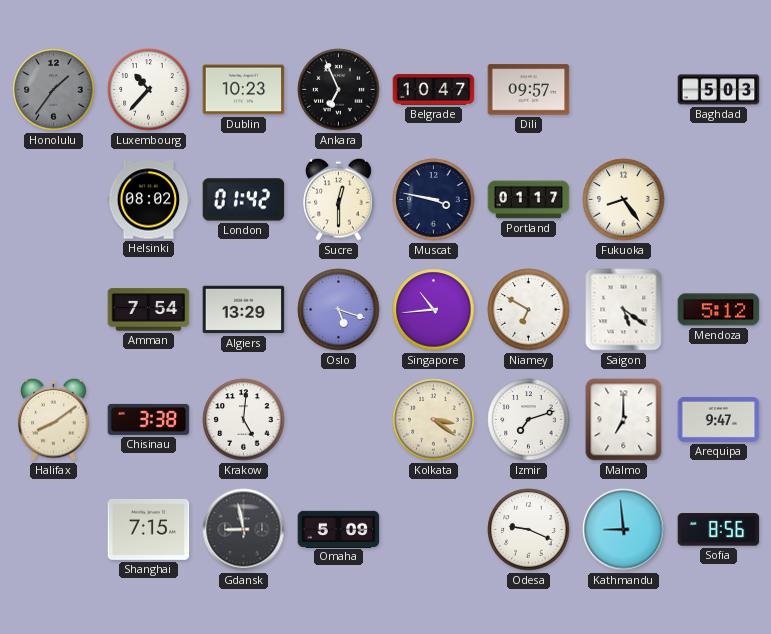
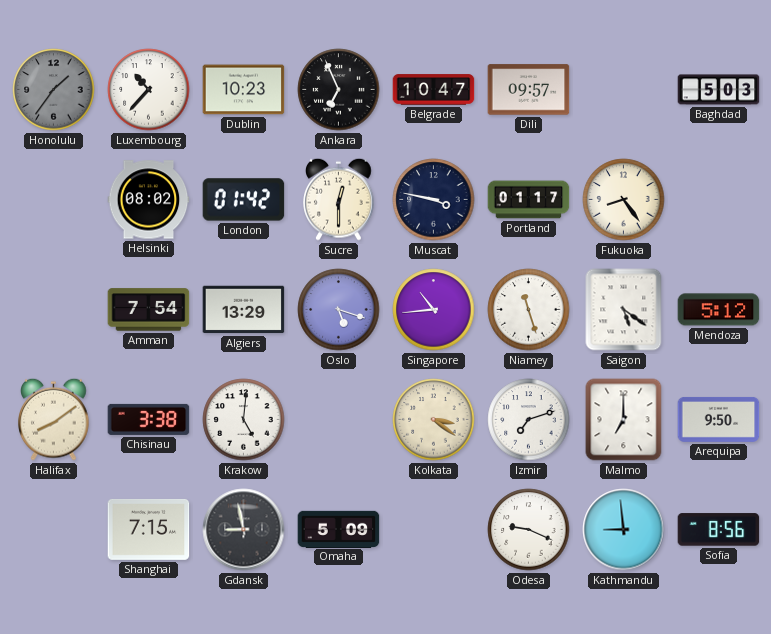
Niamey: 6:50 -> 11:27
Arequipa: 9:47 -> 9:50
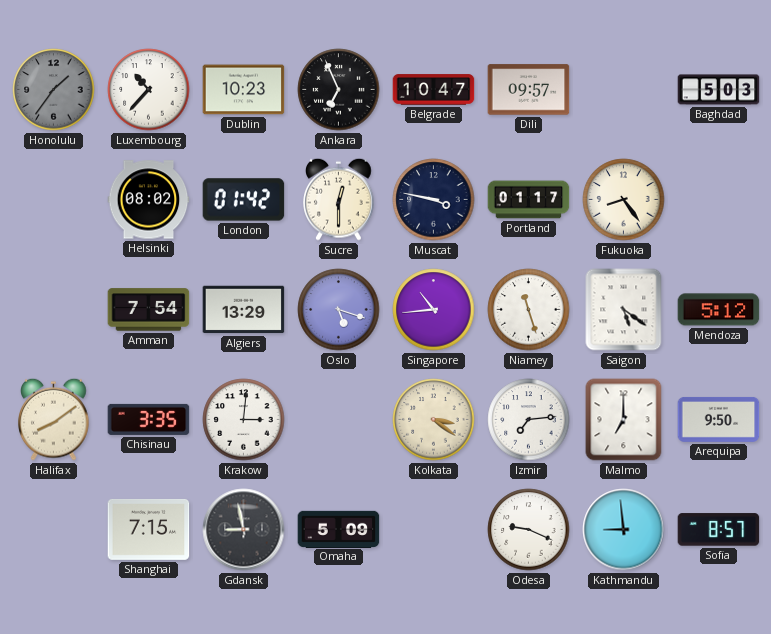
Chisinau: 3:38 -> 3:35
Krakow: 5:01 -> 3:01
Izmir: 7:12 -> 7:14
Sofia: 8:56 -> 8:57
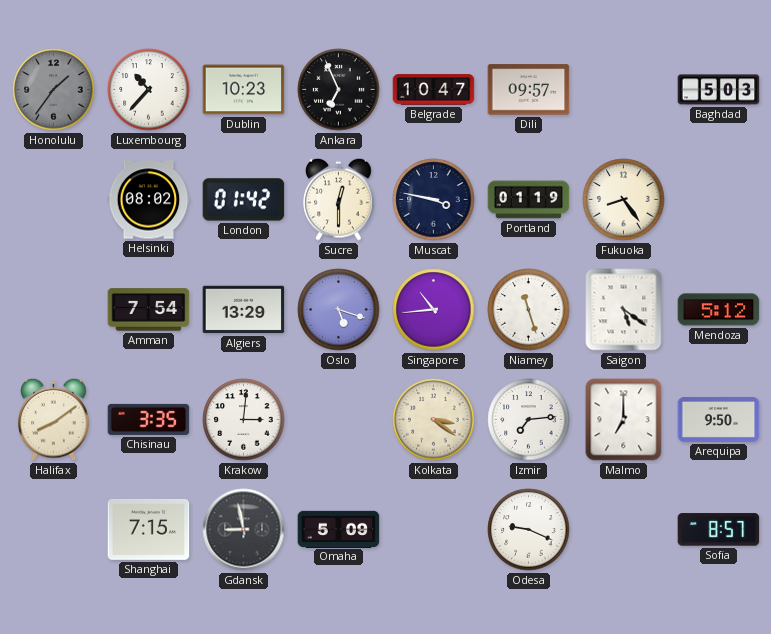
Portland: 01:17 -> 01:19
Kathmandu: 8:59 -> none
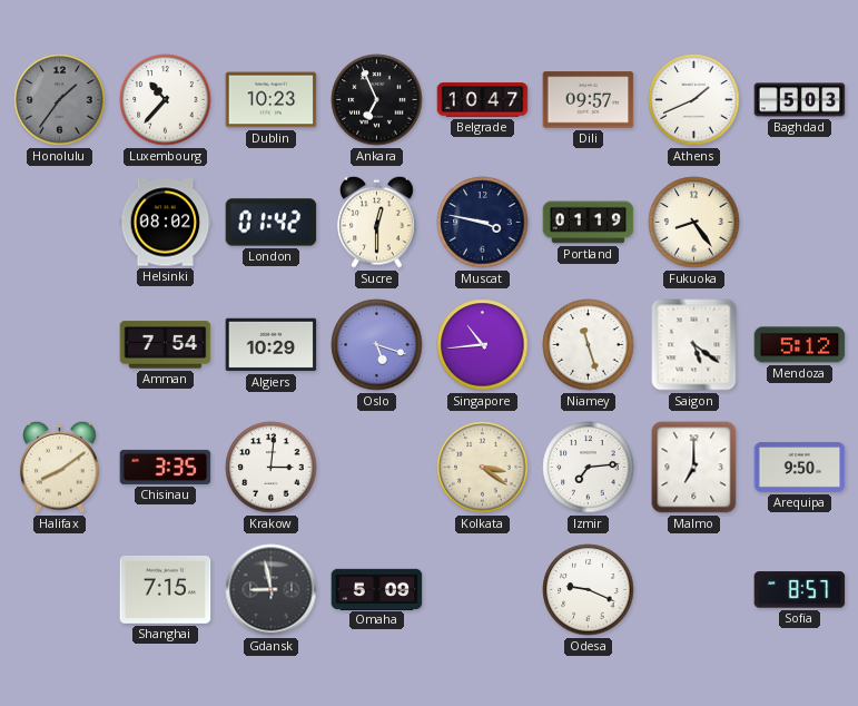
Athens: none -> 1:41
Algiers: 13:29 -> 10:29
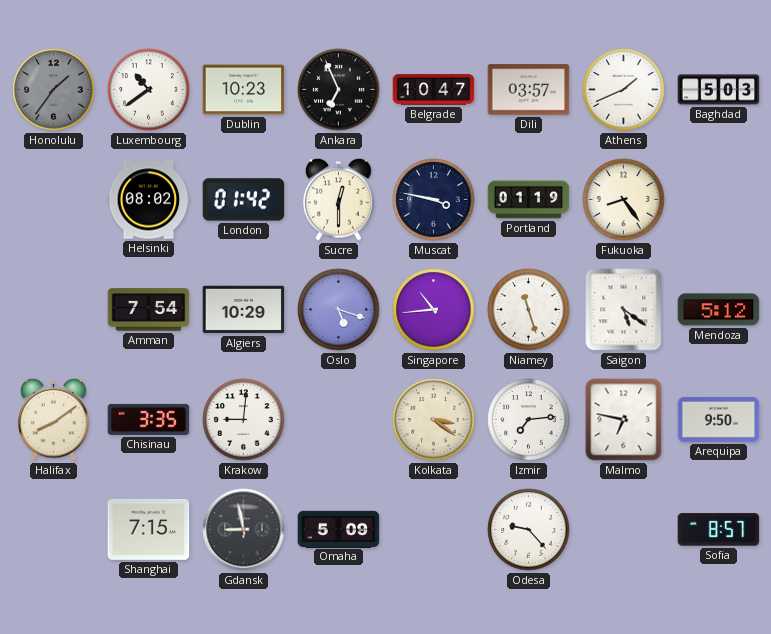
Luxembourg: 10:37 -> 10:39
Dili: 09:57 -> 03:57
Krakow: 3:01 -> 9:01
Malmo: 7:00 -> 6:47
Odesa: 9:19 -> 9:23
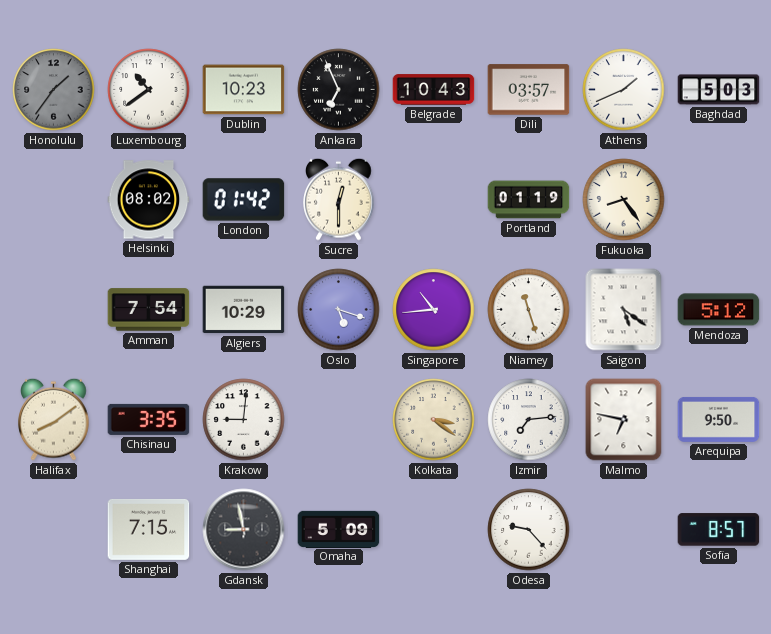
Belgrade: 10:47 -> 10:43
Muscat: 3:47 -> none
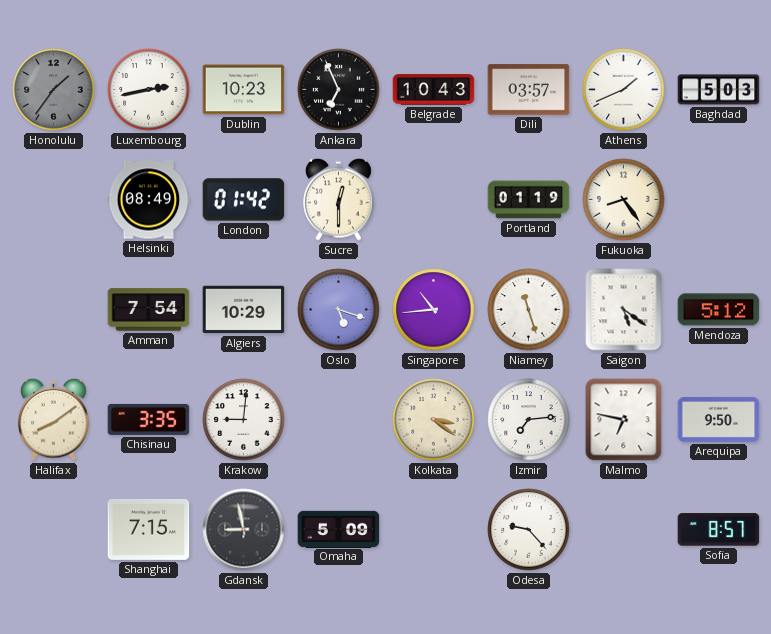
Luxembourg: 10:39 -> 2:43
Helsinki: 08:02 -> 08:49
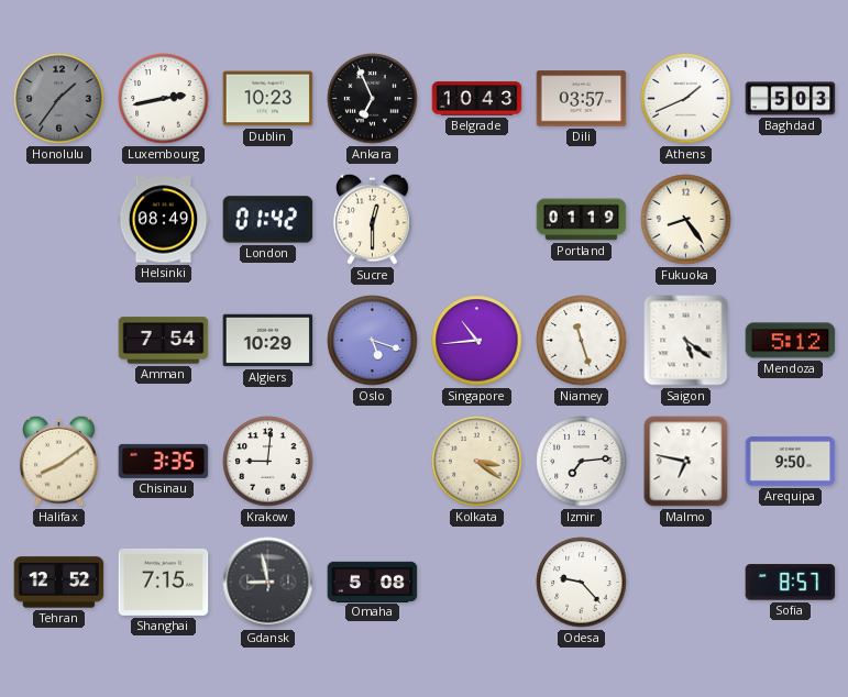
Tehran: none -> 12:52
Omaha: 5:09 -> 5:08
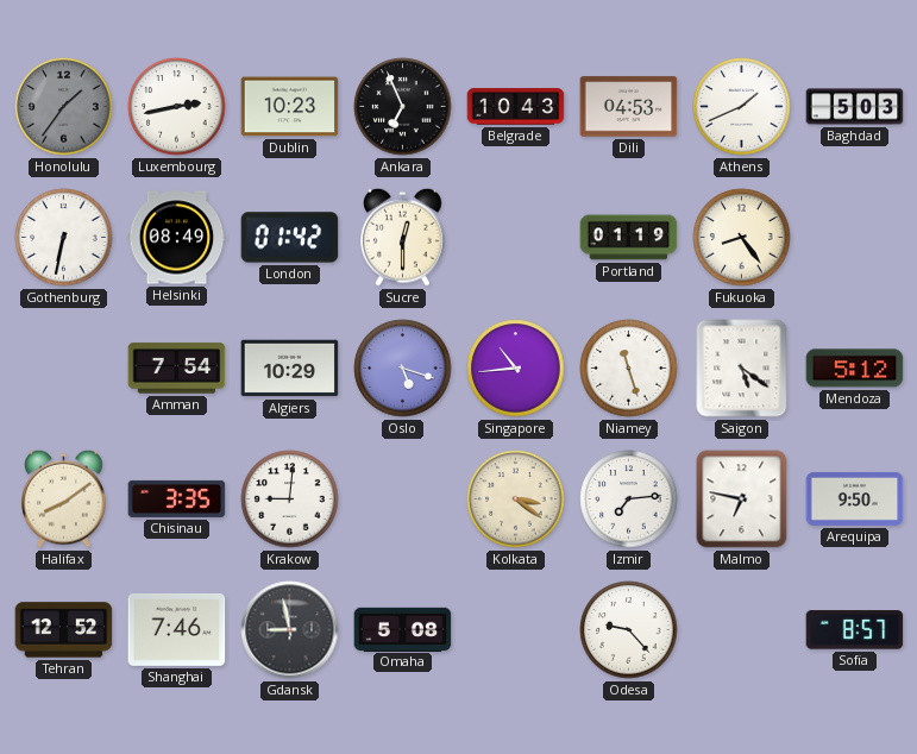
Dili: 03:57 -> 04:53
Gothenburg: none -> 6:32
Shanghai: 7:15 -> 7:46
